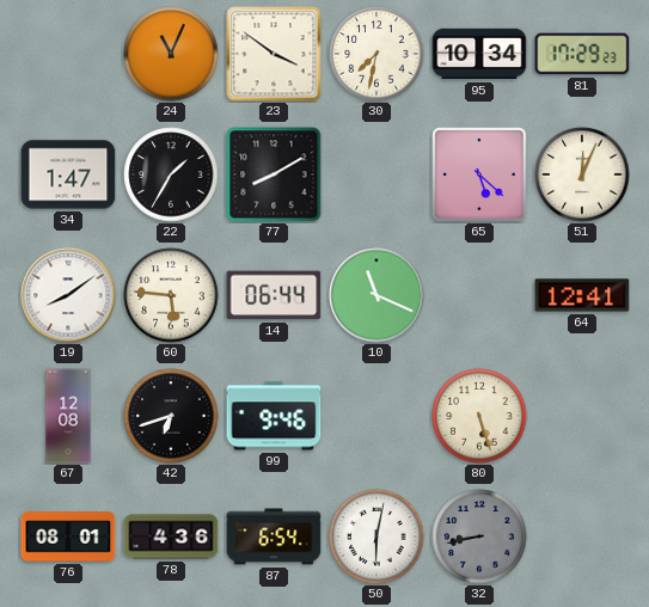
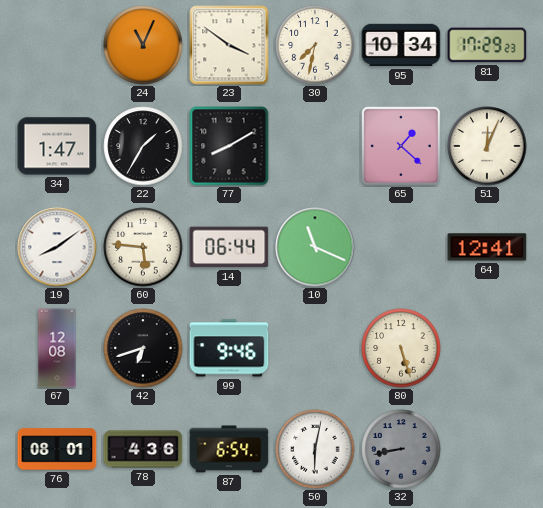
65: 5:22 -> 1:22
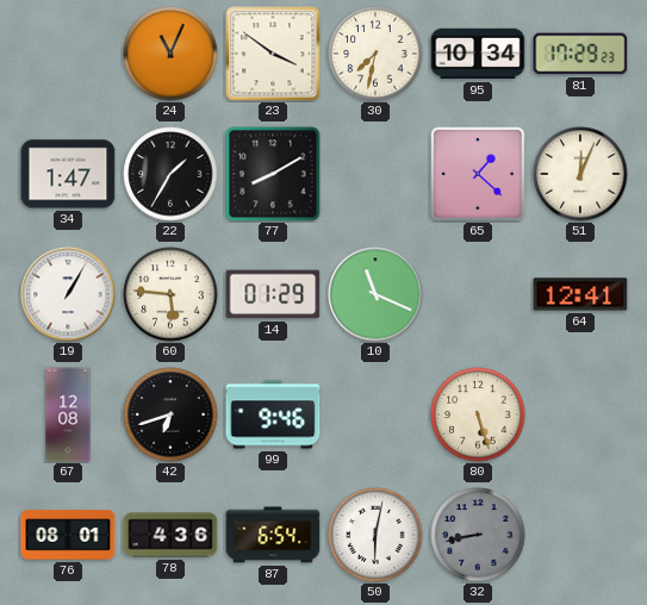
19: 8:09 -> 1:05
14: 06:44 -> 01:29
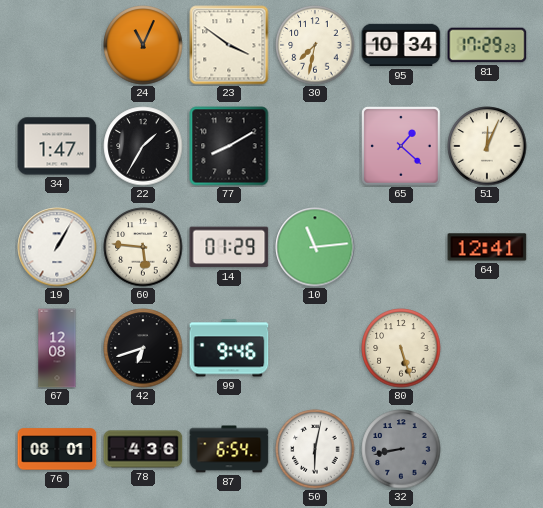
10: 11:19 -> 11:14
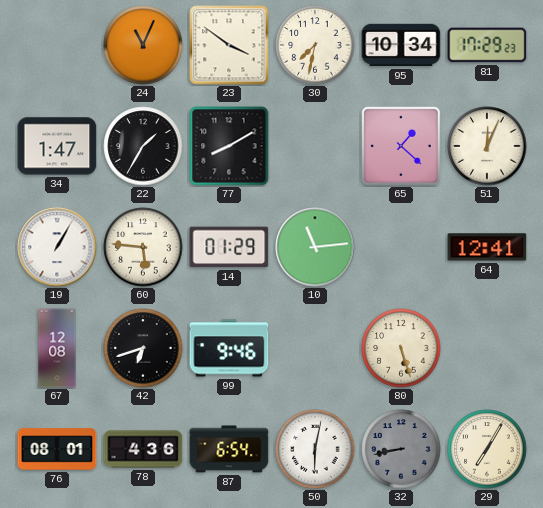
29: none -> 7:05
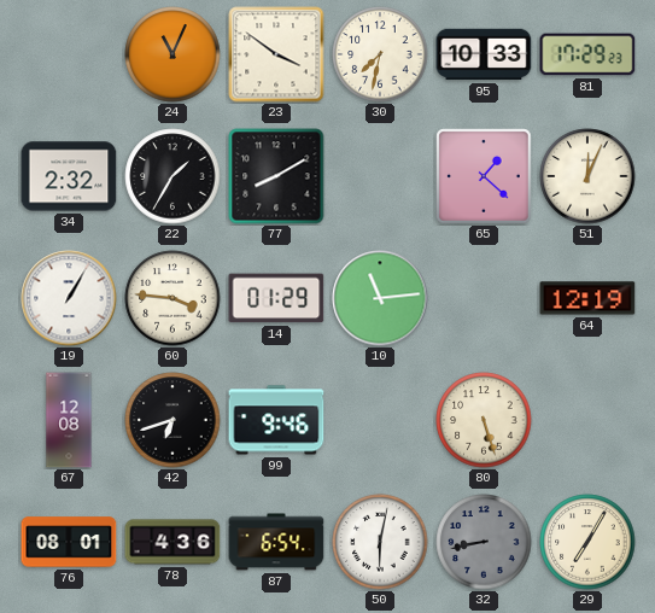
95: 10:34 -> 10:33
34: 1:47 -> 2:32
60: 5:46 -> 3:46
64: 12:41 -> 12:19
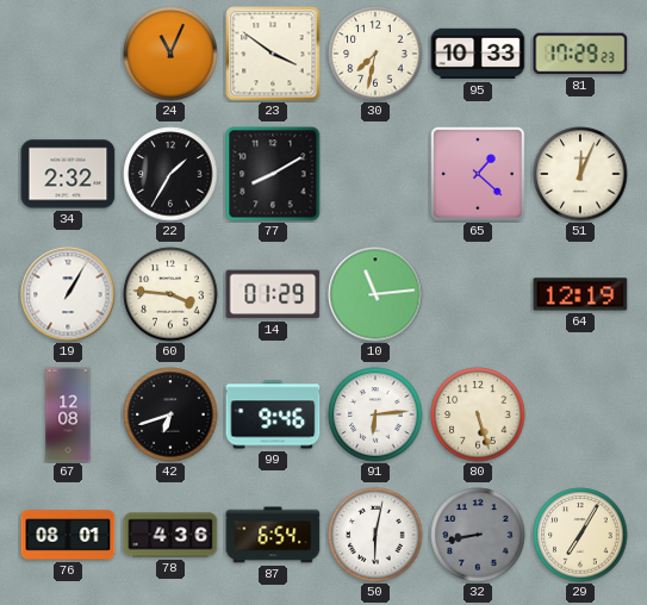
91: none -> 6:14
